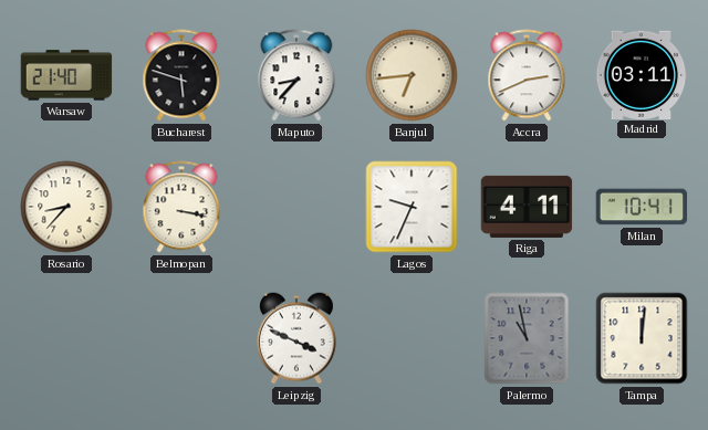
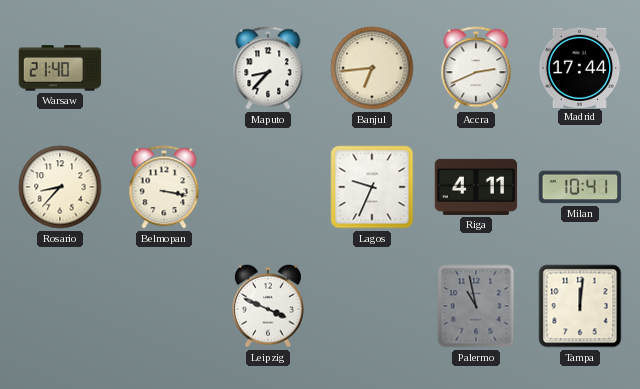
Bucharest: 5:48 -> none
Madrid: 03:11 -> 17:44
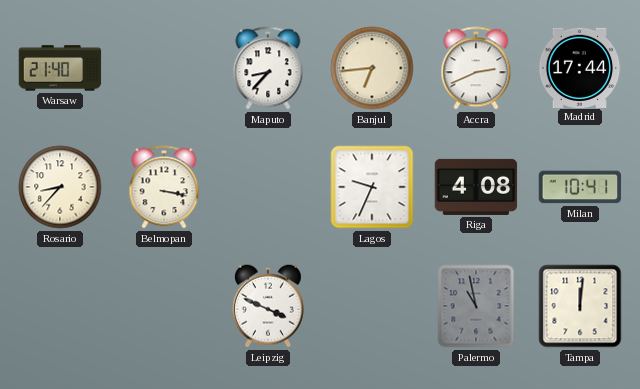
Riga: 4:11 -> 4:08
